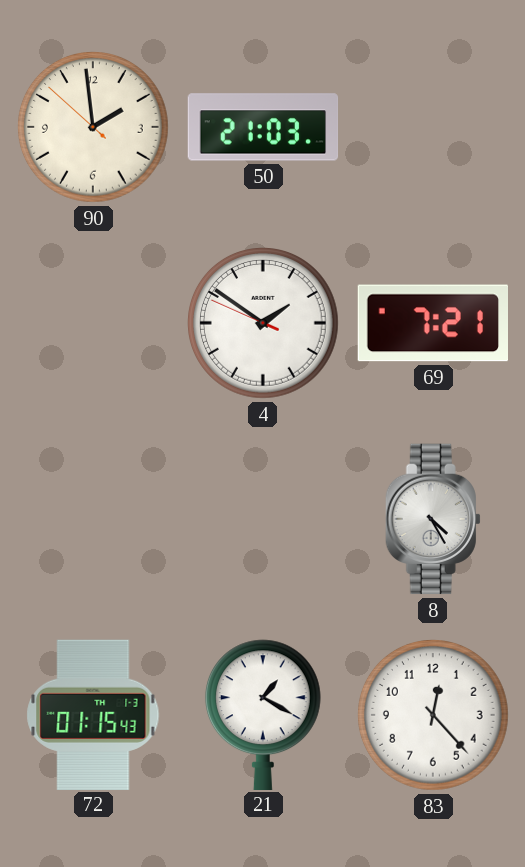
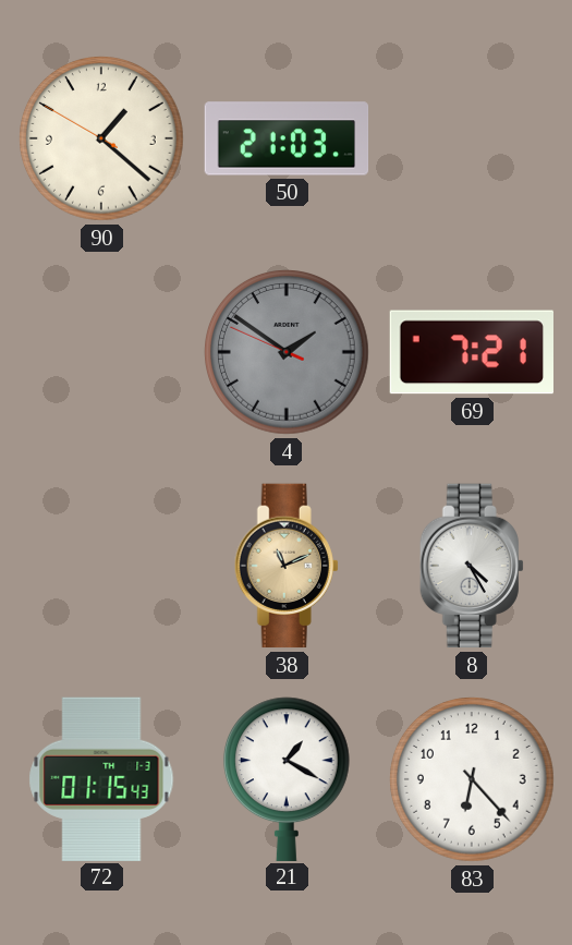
90: 1:58 -> 1:21
4 dial: white -> grey
38: none -> 11:11
83: 12:23 -> 6:23
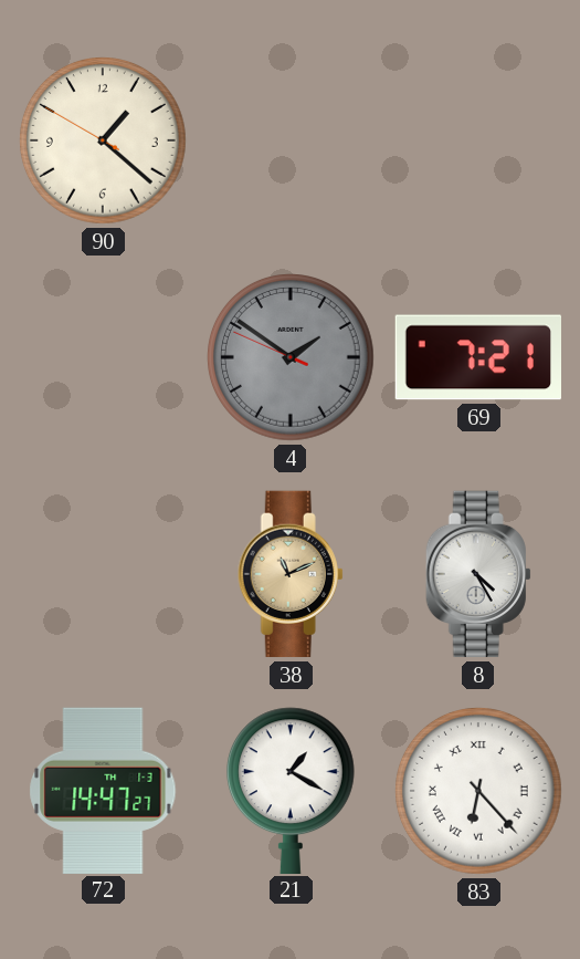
50: 21:03 -> none
72: 01:15 -> 14:47
83 numerals: Arabic -> Roman
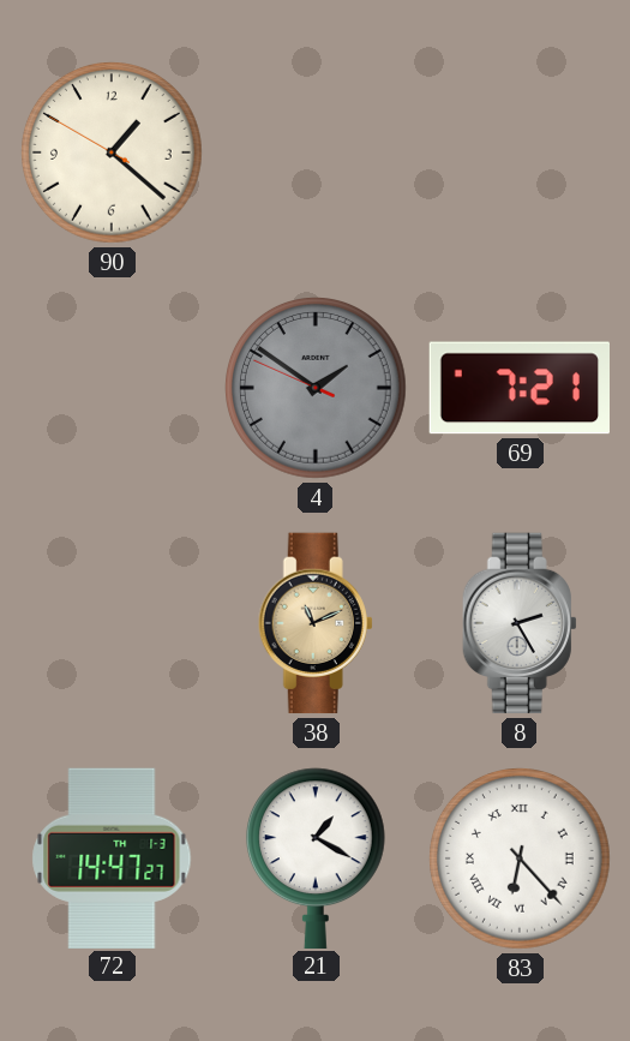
8: 4:25 -> 2:25
